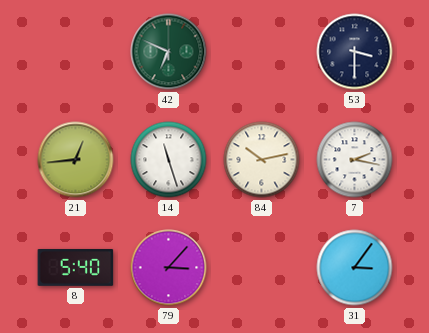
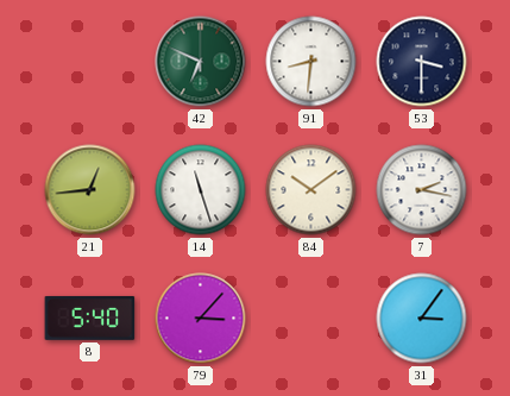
91: none -> 8:31
84: 10:13 -> 10:09
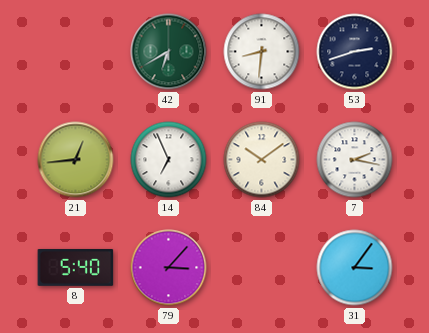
42: 6:49 -> 6:40
53: 3:30 -> 2:42
14: 11:27 -> 6:56
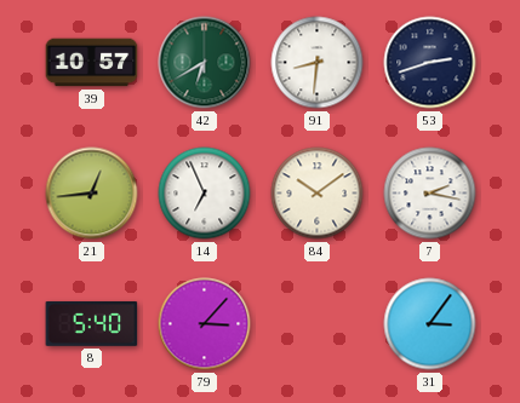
39: none -> 10:57
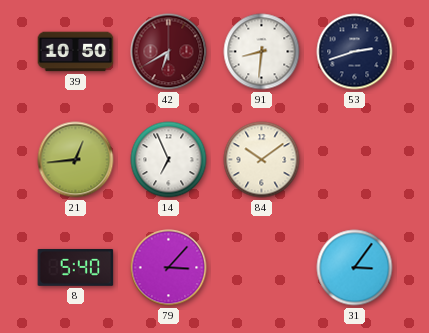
39: 10:57 -> 10:50
42 dial: green -> burgundy
7: 2:17 -> none
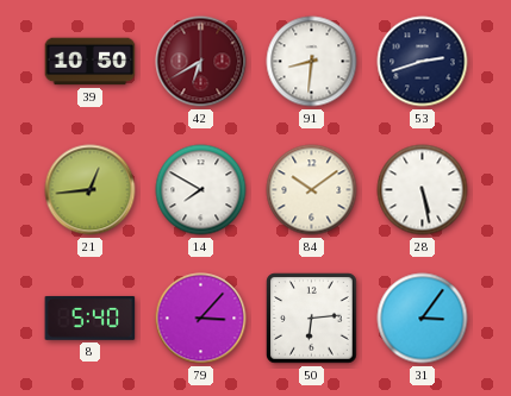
14: 6:56 -> 7:50
28: none -> 5:28
50: none -> 6:14
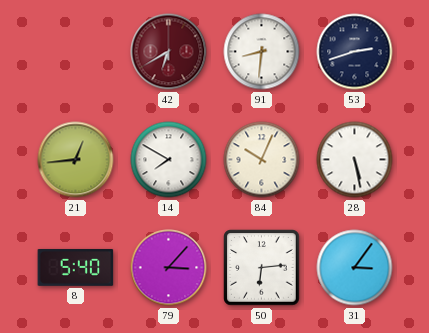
39: 10:50 -> none
84: 10:09 -> 10:04
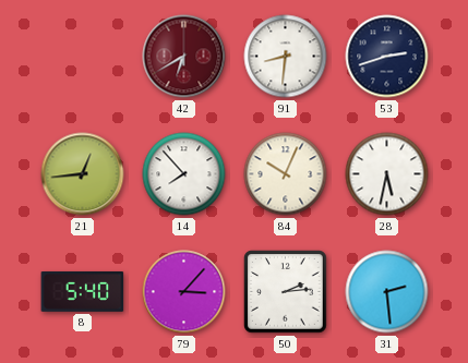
14: 7:50 -> 7:53
28: 5:28 -> 5:32
50: 6:14 -> 2:14
31: 3:06 -> 2:29
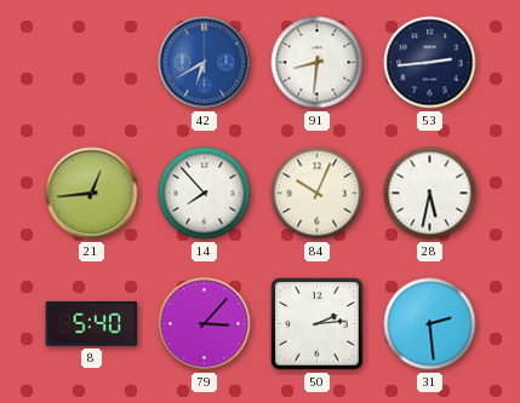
42 dial: burgundy -> blue
53: 2:42 -> 2:44
